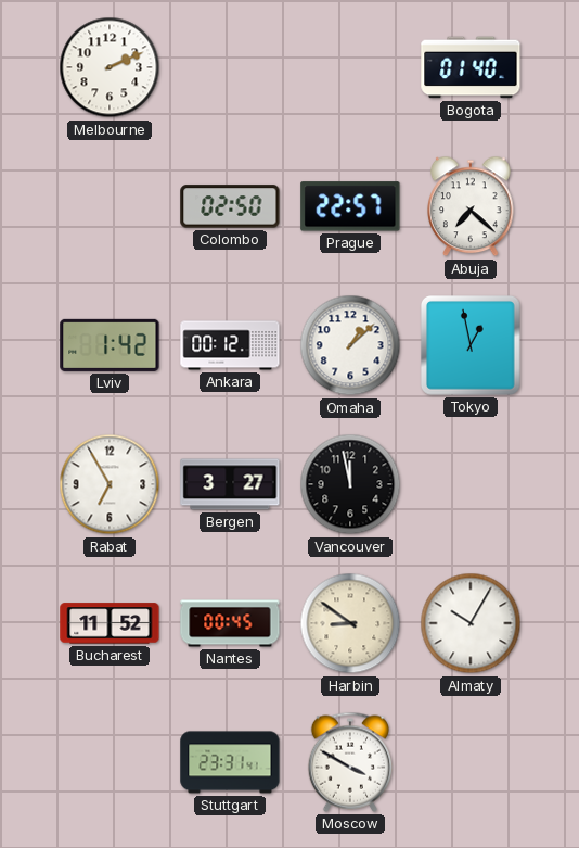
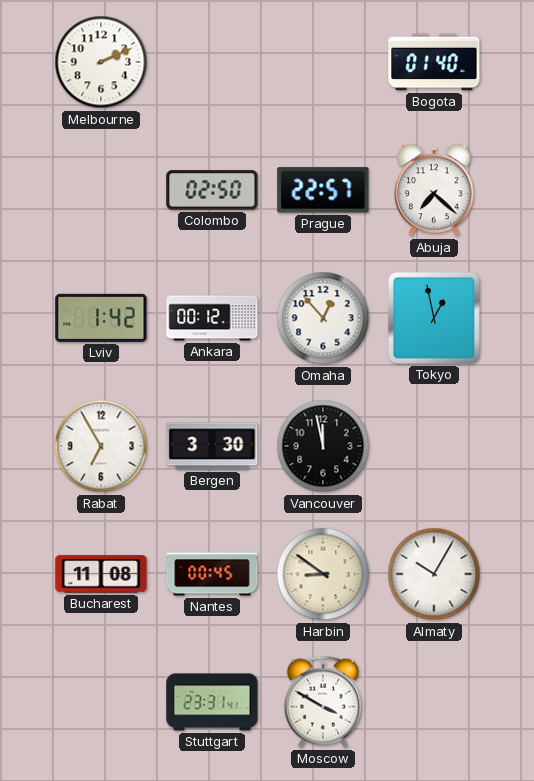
Omaha: 1:08 -> 12:53
Bergen: 3:27 -> 3:30
Bucharest: 11:52 -> 11:08
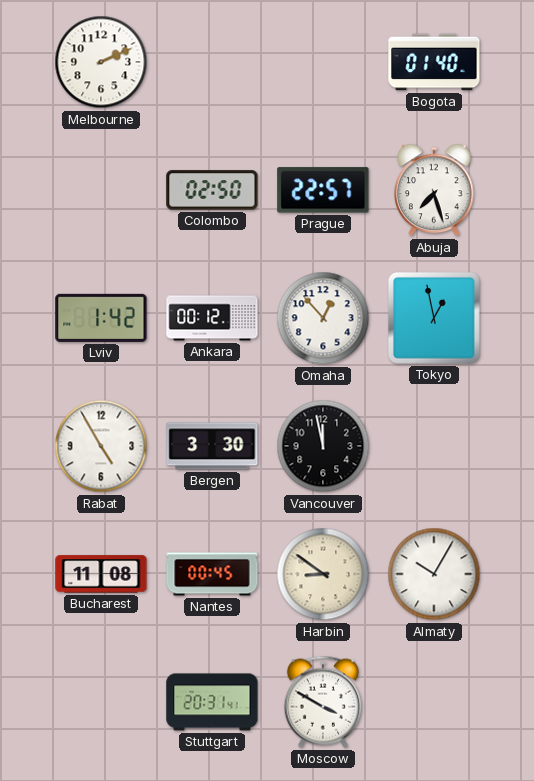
Abuja: 7:22 -> 7:27
Rabat: 6:55 -> 4:55
Stuttgart: 23:31 -> 20:31
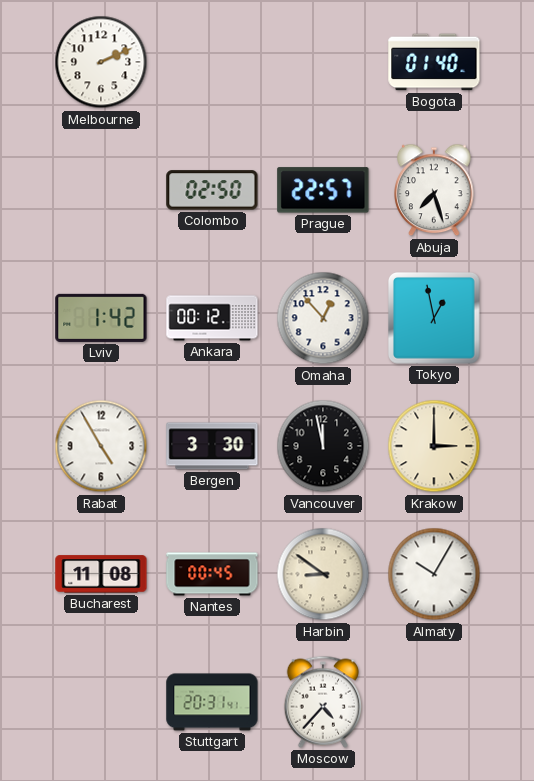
Krakow: none -> 3:00
Moscow: 3:50 -> 4:37
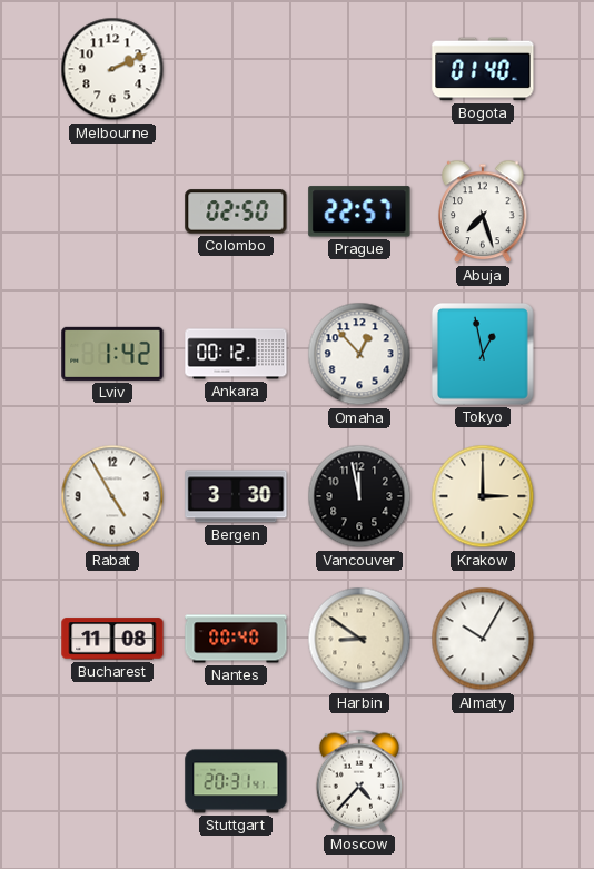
Nantes: 00:45 -> 00:40
